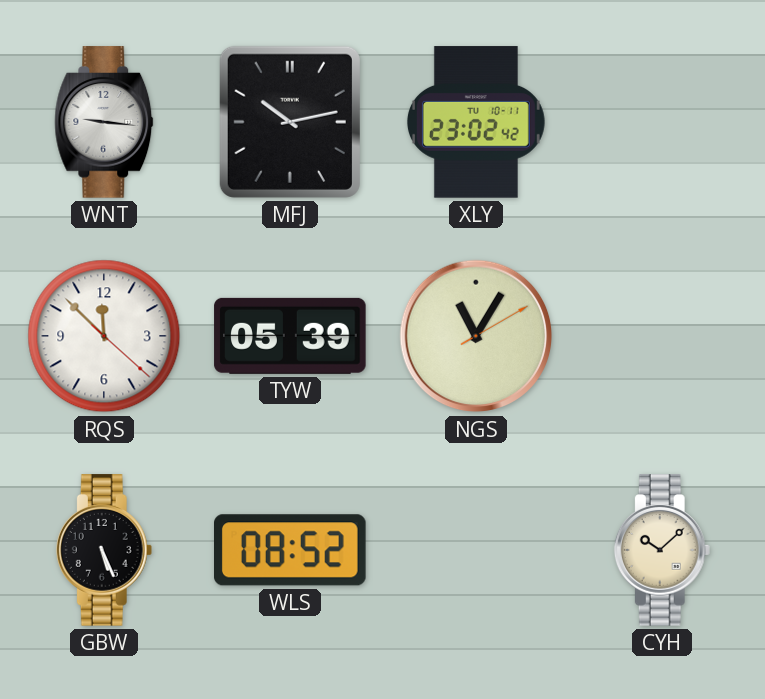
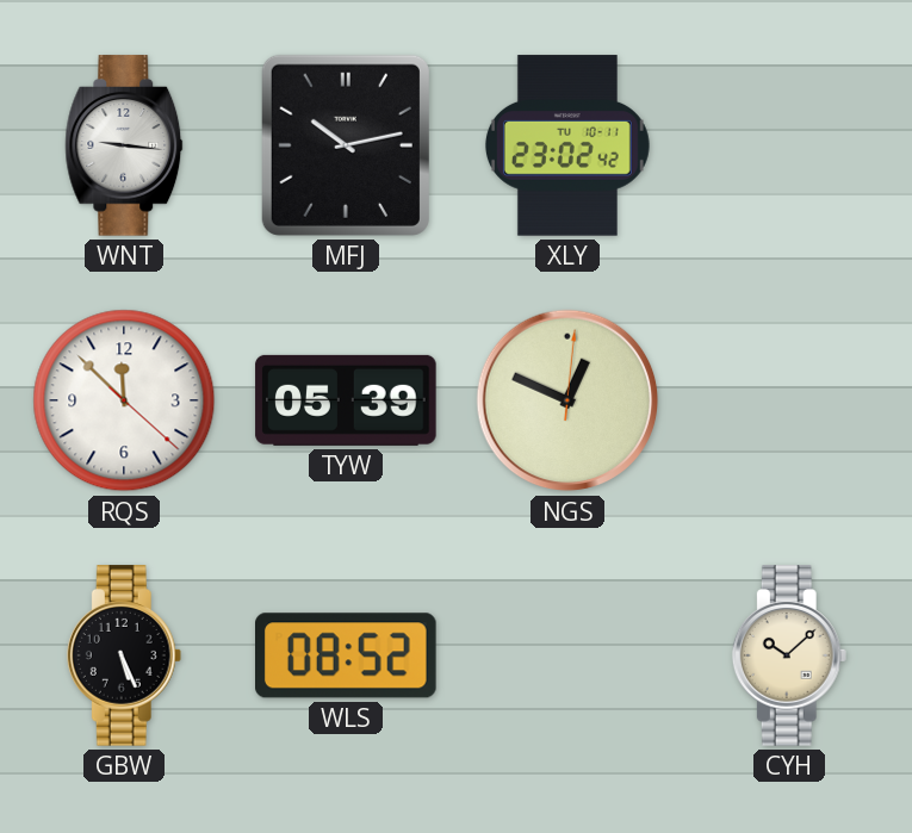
NGS: 11:05 -> 12:49
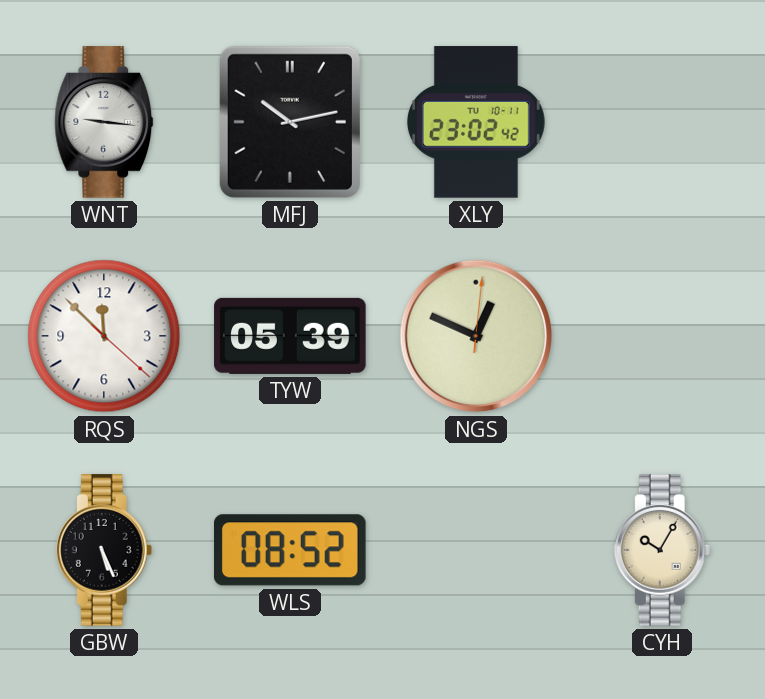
CYH: 10:08 -> 10:05
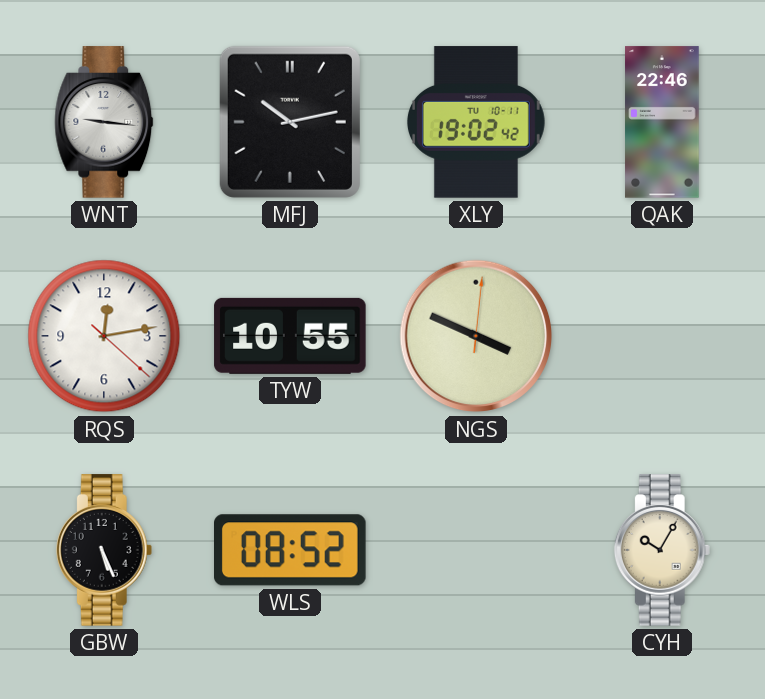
XLY: 23:02 -> 19:02
QAK: none -> 22:46
RQS: 11:52 -> 12:13
TYW: 05:39 -> 10:55
NGS: 12:49 -> 3:49
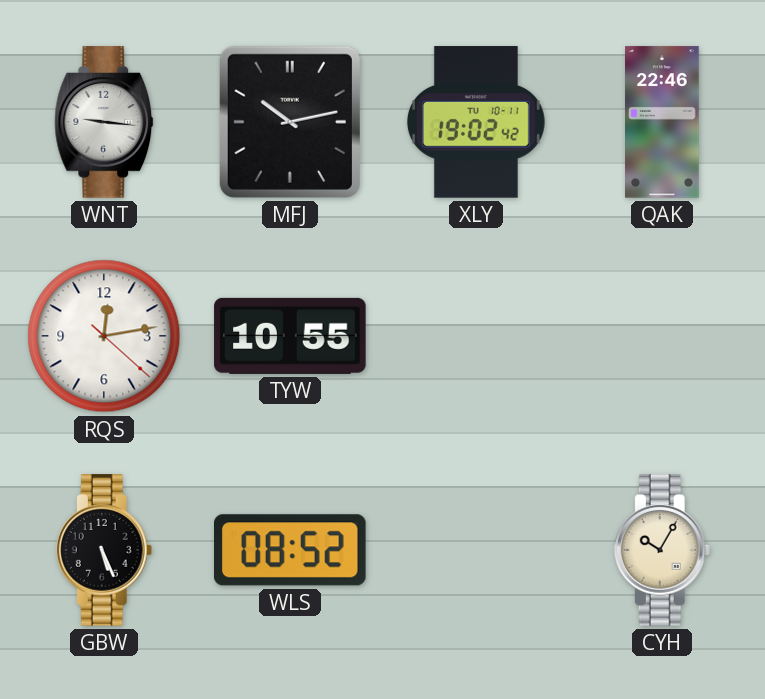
NGS: 3:49 -> none
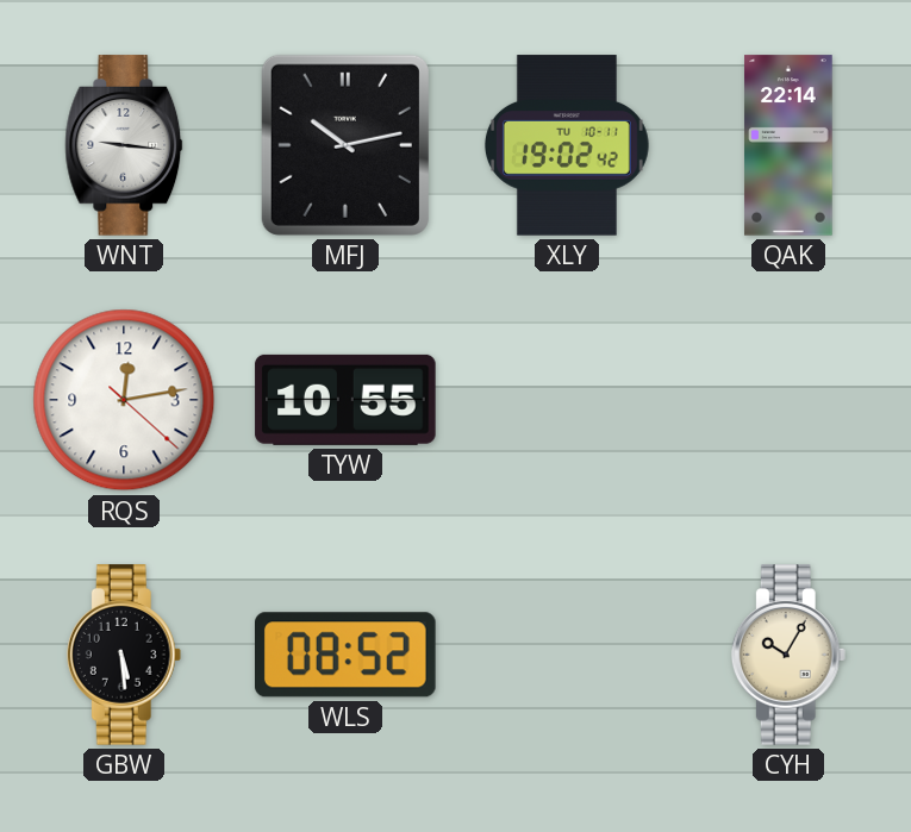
QAK: 22:46 -> 22:14
GBW: 5:26 -> 5:29
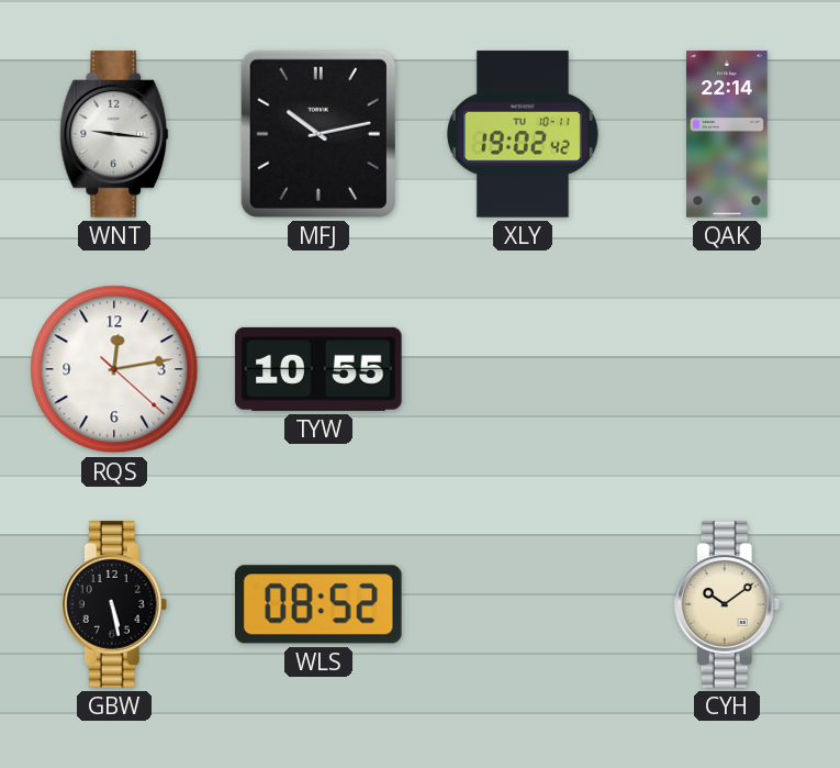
GBW: 5:29 -> 5:28
CYH: 10:05 -> 10:09
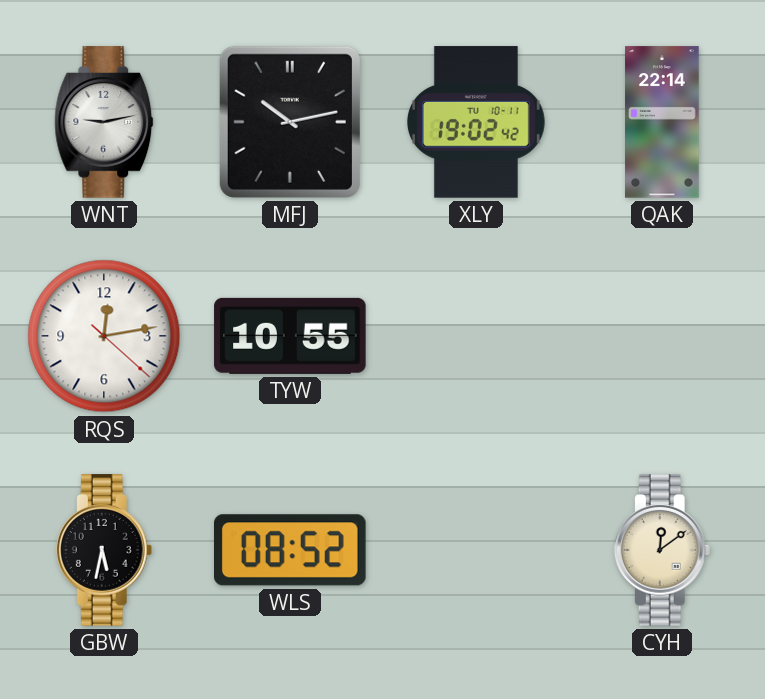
WNT: 9:16 -> 9:13
GBW: 5:28 -> 5:32
CYH: 10:09 -> 12:09
